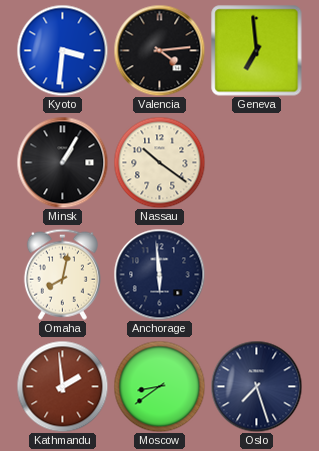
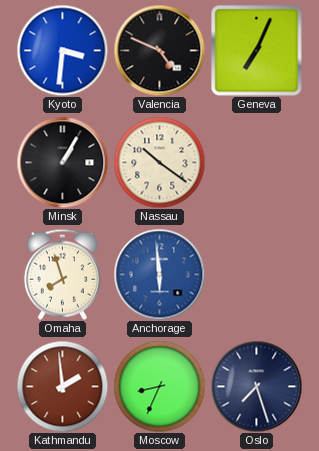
Valencia: 4:14 -> 4:49
Geneva: 6:59 -> 7:04
Omaha: 8:02 -> 7:57
Anchorage dial: navy -> blue
Moscow: 8:39 -> 8:34
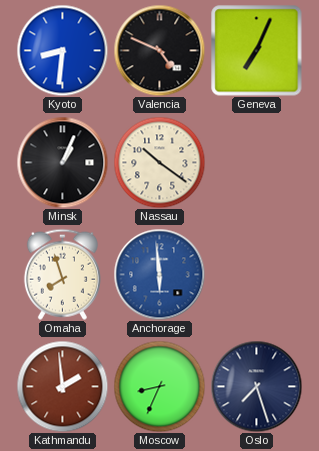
Kyoto: 3:31 -> 8:31
Minsk: 1:05 -> 1:04
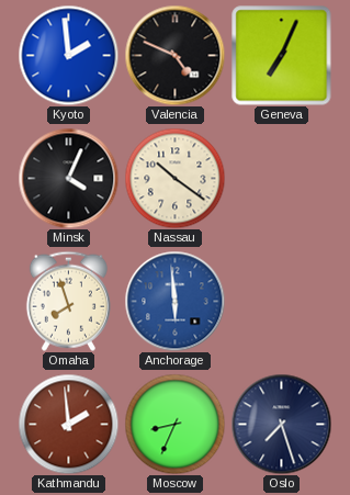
Kyoto: 8:31 -> 1:59
Minsk: 1:04 -> 4:04
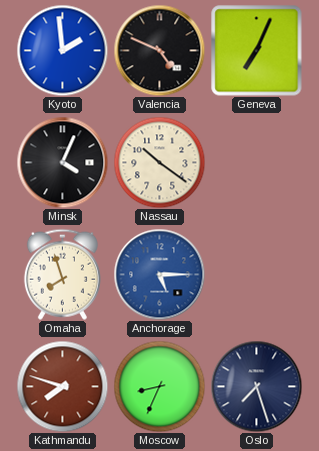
Anchorage: 5:59 -> 5:15
Kathmandu: 1:59 -> 7:48
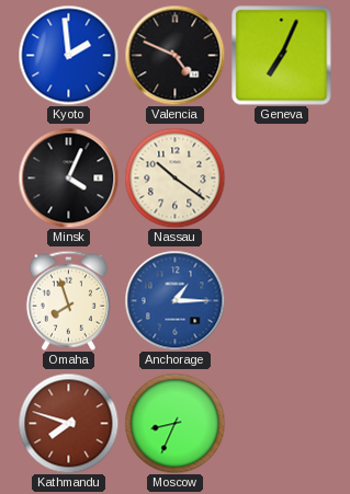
Anchorage: 5:15 -> 1:15
Oslo: 7:27 -> none
